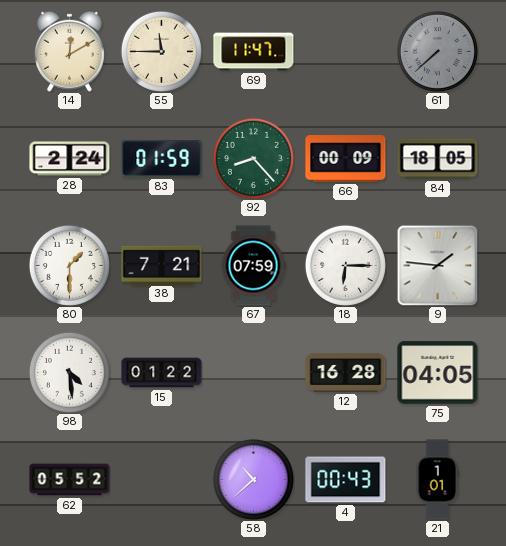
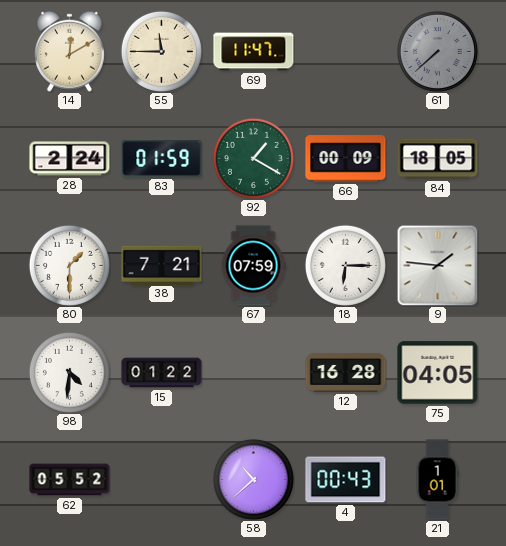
92: 8:23 -> 1:20
98: 4:29 -> 4:31
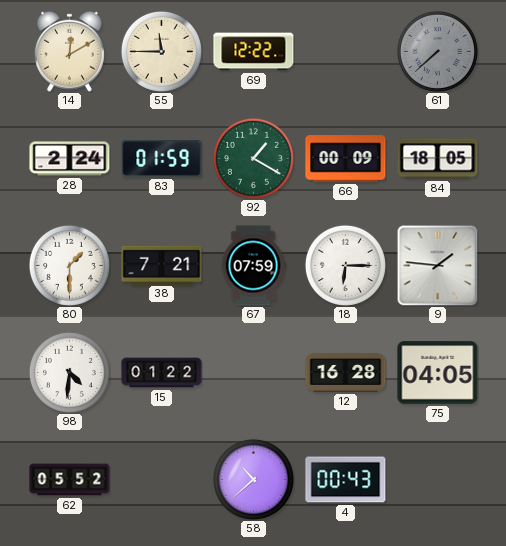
69: 11:47 -> 12:22
21: 1:01 -> none
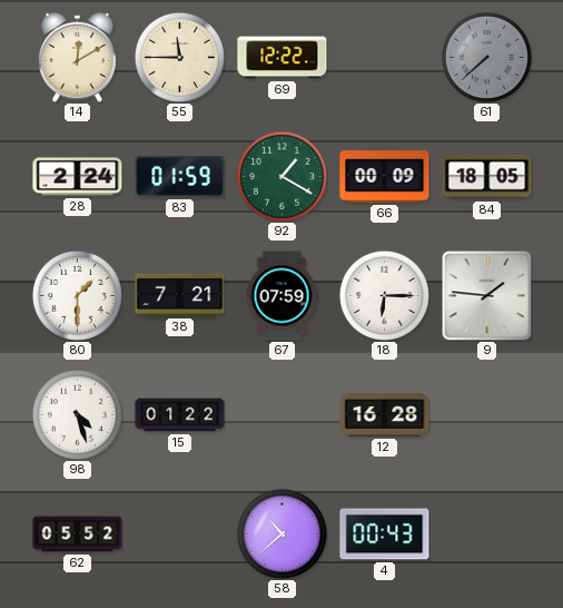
98: 4:31 -> 4:27
75: 04:05 -> none
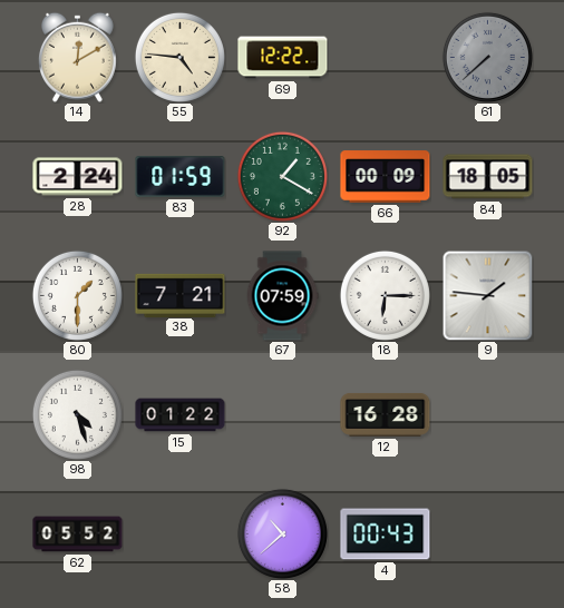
55: 11:45 -> 4:46
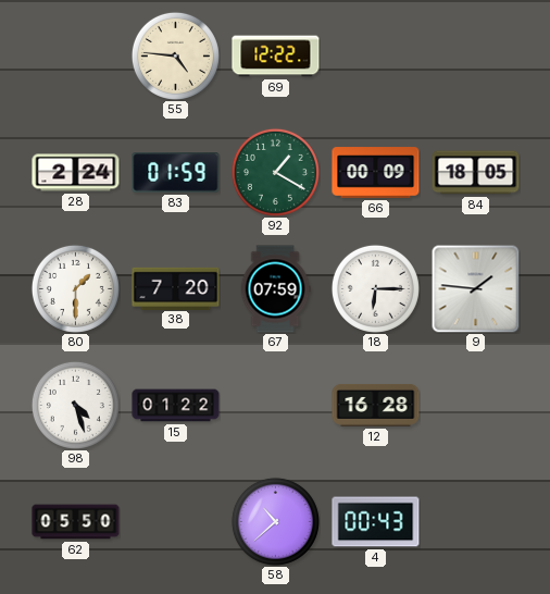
14: 12:10 -> none
61: 7:38 -> none
38: 7:21 -> 7:20
62: 05:52 -> 05:50
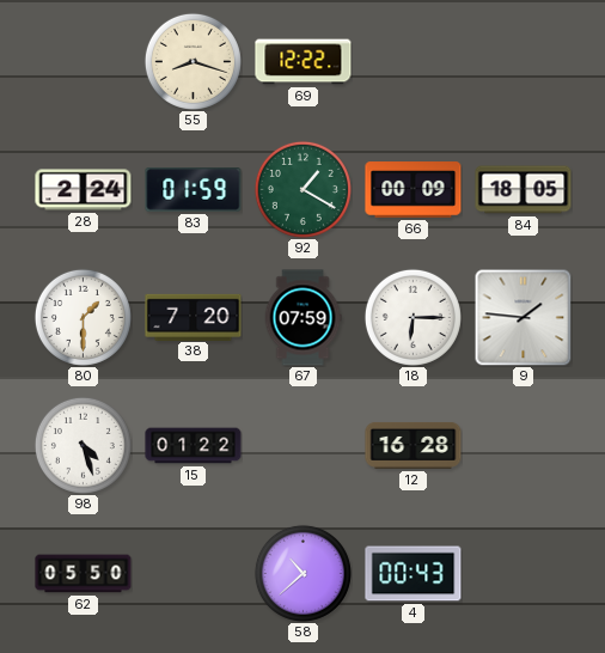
55: 4:46 -> 8:18
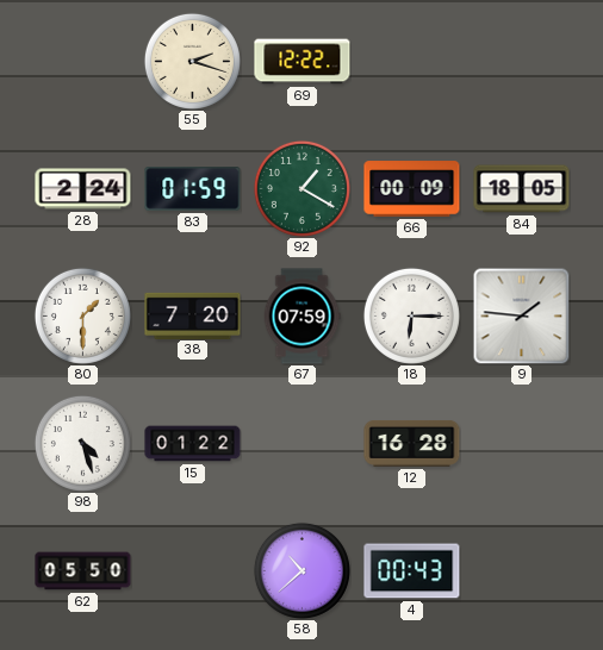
55: 8:18 -> 2:18
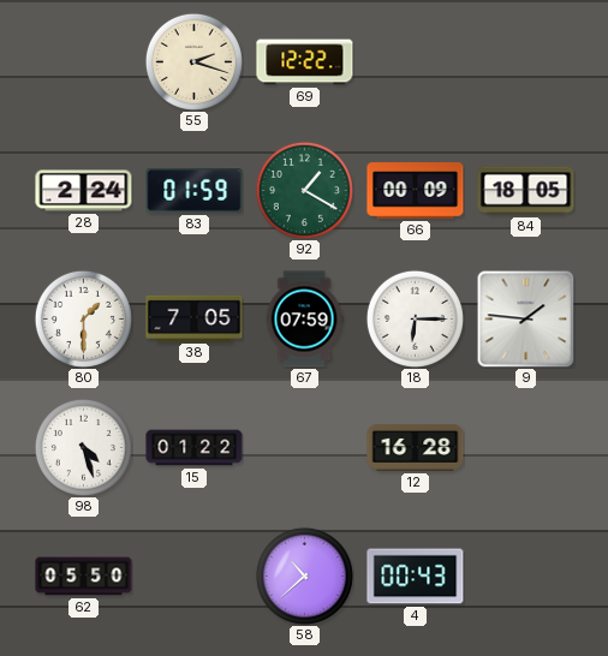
38: 7:20 -> 7:05
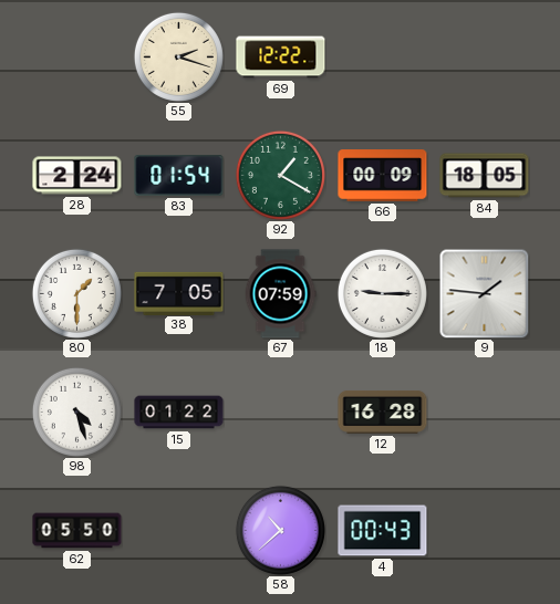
83: 01:59 -> 01:54
18: 6:15 -> 9:15
